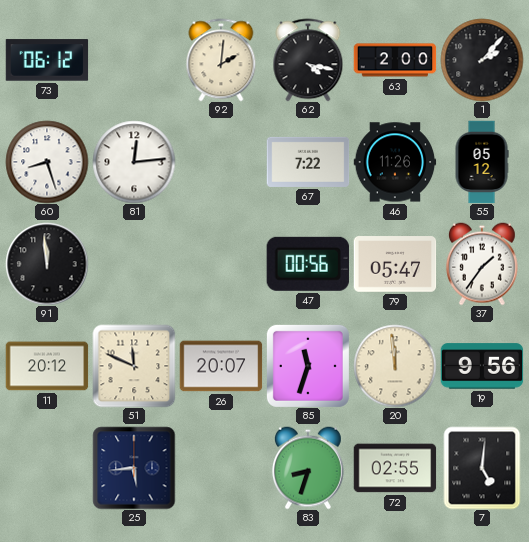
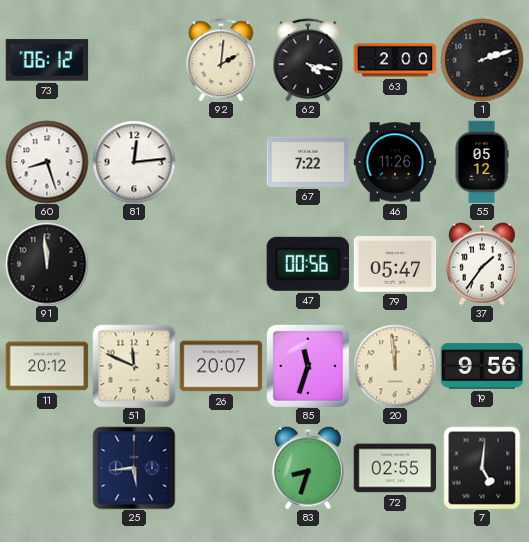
1: 2:07 -> 2:12
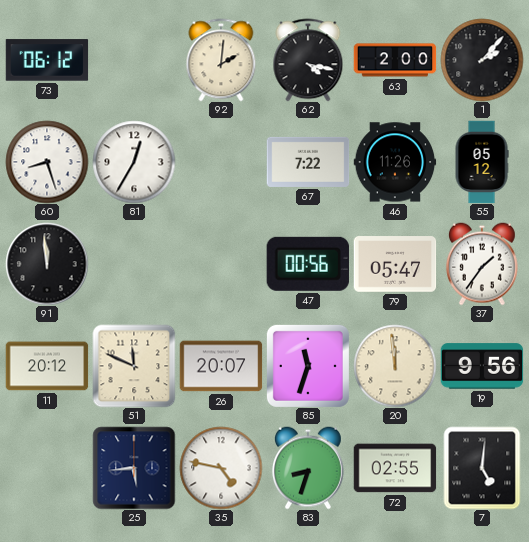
1: 2:12 -> 2:07
81: 12:14 -> 12:35
35: none -> 4:47
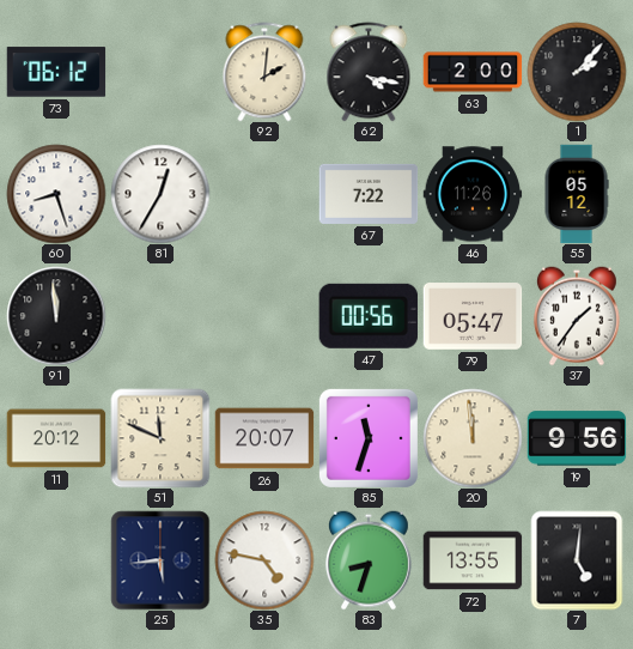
72: 02:55 -> 13:55
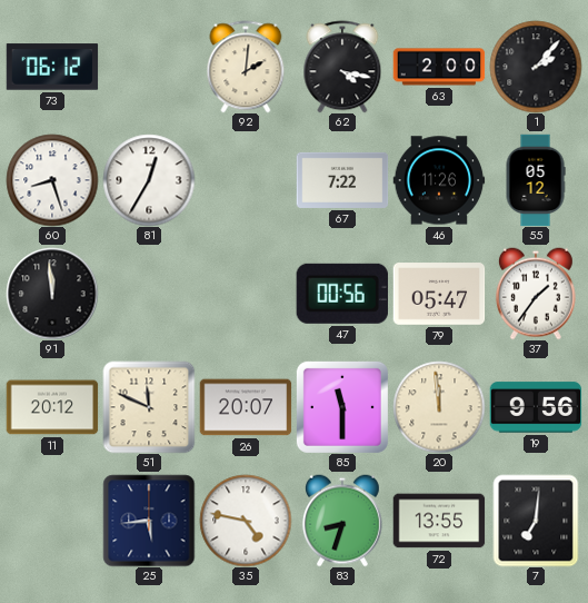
85: 11:33 -> 11:30
7: 5:01 -> 7:01
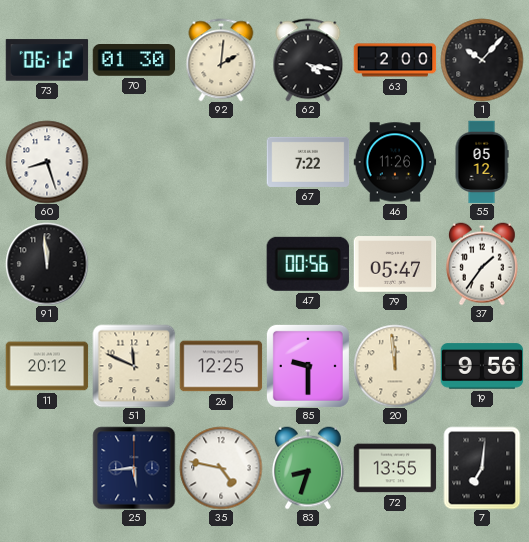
70: none -> 01:30
1: 2:07 -> 10:07
81: 12:35 -> none
26: 20:07 -> 12:25
85: 11:30 -> 9:30
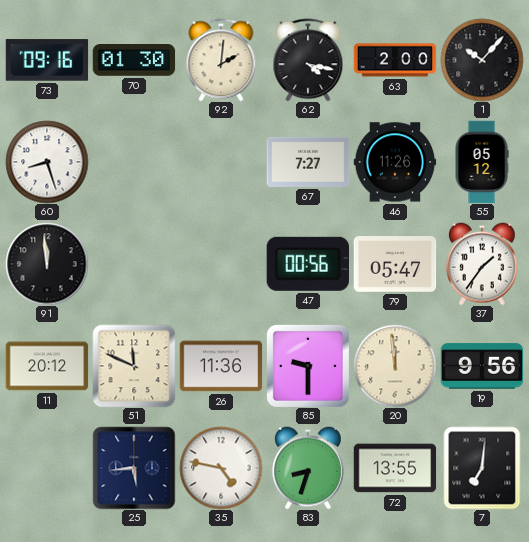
73: 06:12 -> 09:16
67: 7:22 -> 7:27
26: 12:25 -> 11:36
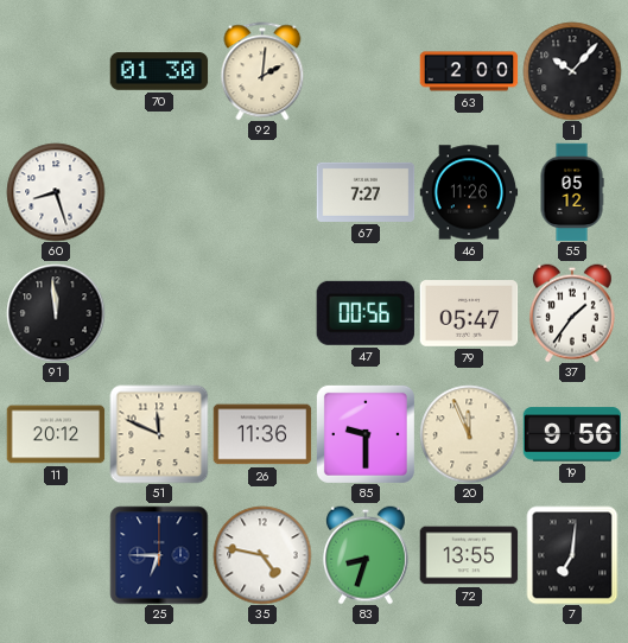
73: 09:16 -> none
62: 4:17 -> none
20: 11:59 -> 11:56
25: 5:44 -> 6:45
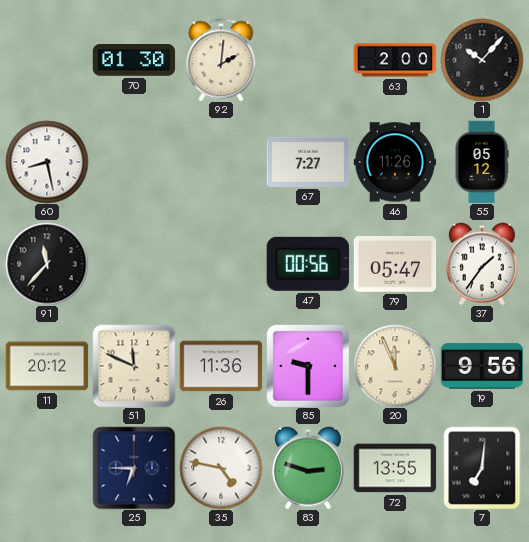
60: 8:27 -> 8:28
91: 11:59 -> 11:37
83: 8:33 -> 2:48
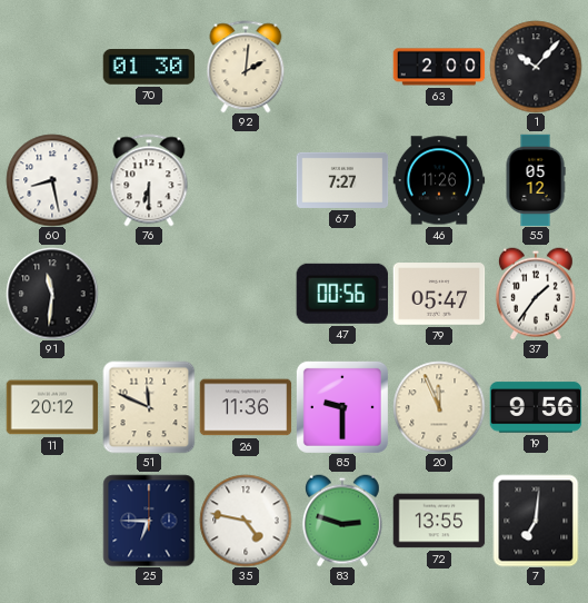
76: none -> 6:30
91: 11:37 -> 11:31
